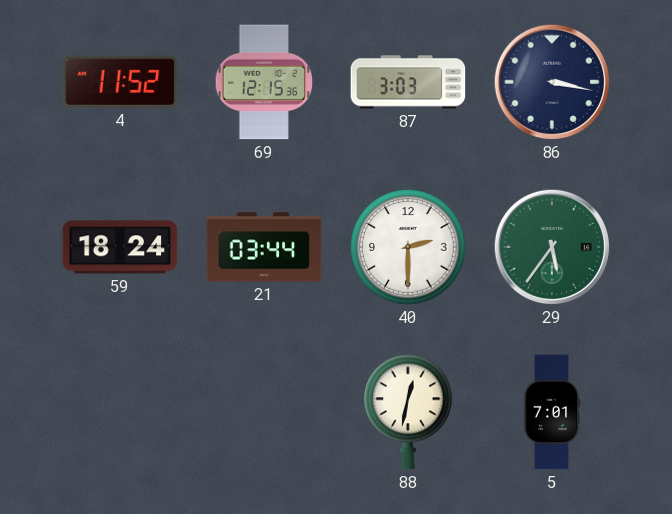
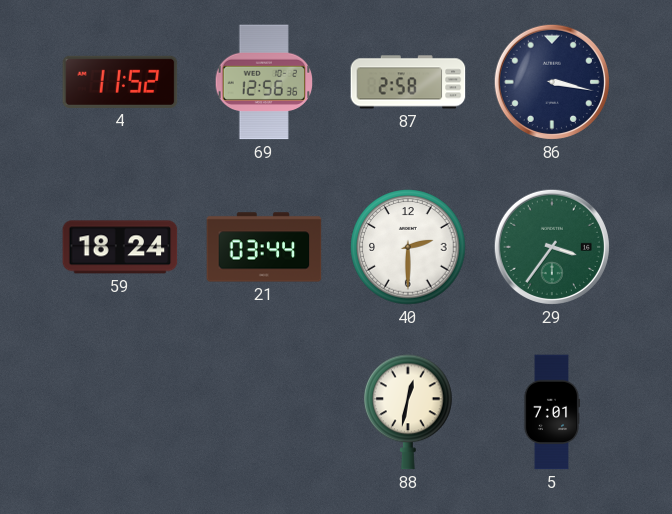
69: 12:15 -> 12:56
87: 3:03 -> 2:58
29: 5:36 -> 3:36
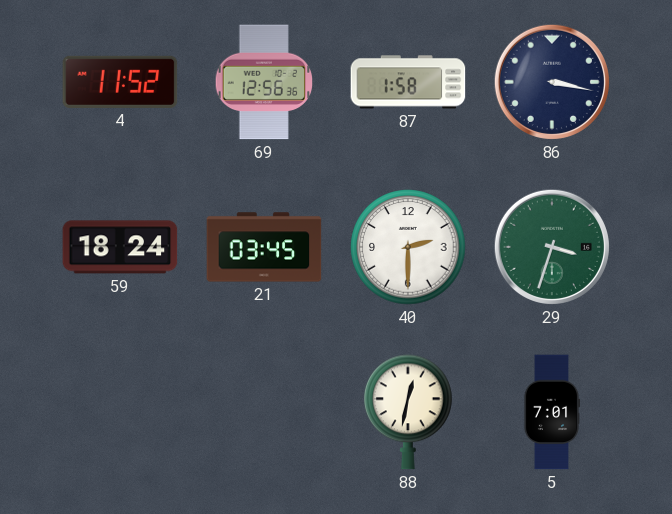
87: 2:58 -> 1:58
21: 03:44 -> 03:45
29: 3:36 -> 3:33
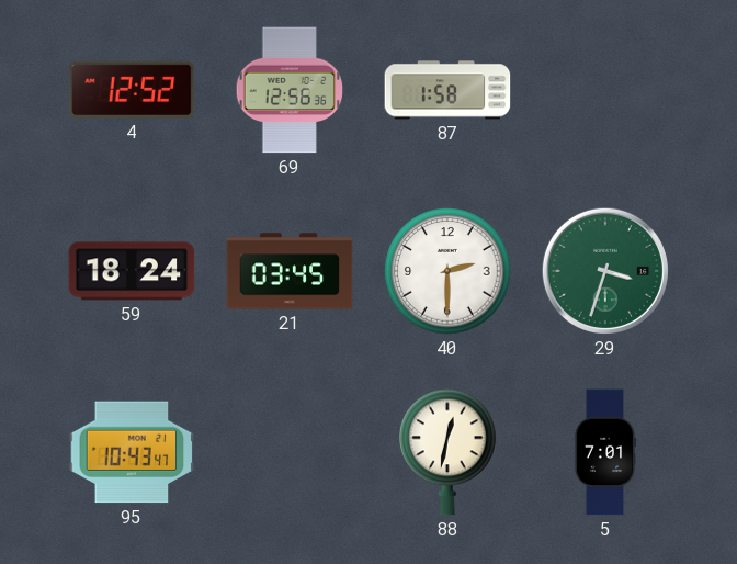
4: 11:52 -> 12:52
86: 3:17 -> none
95: none -> 10:43
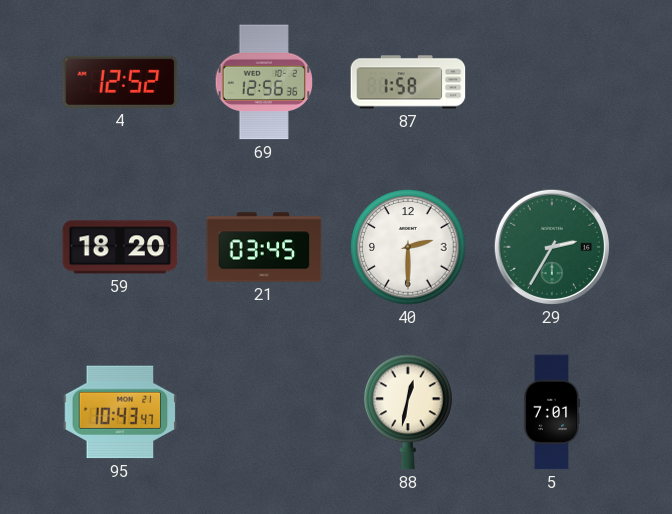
59: 18:24 -> 18:20
29: 3:33 -> 2:35
